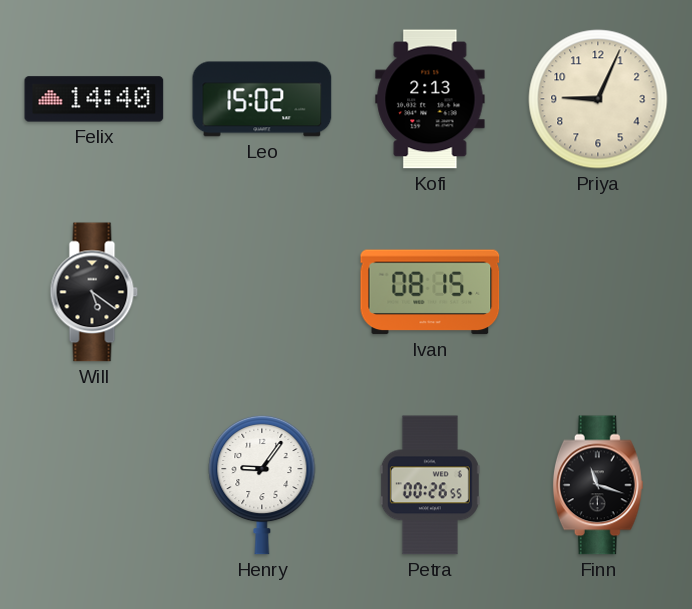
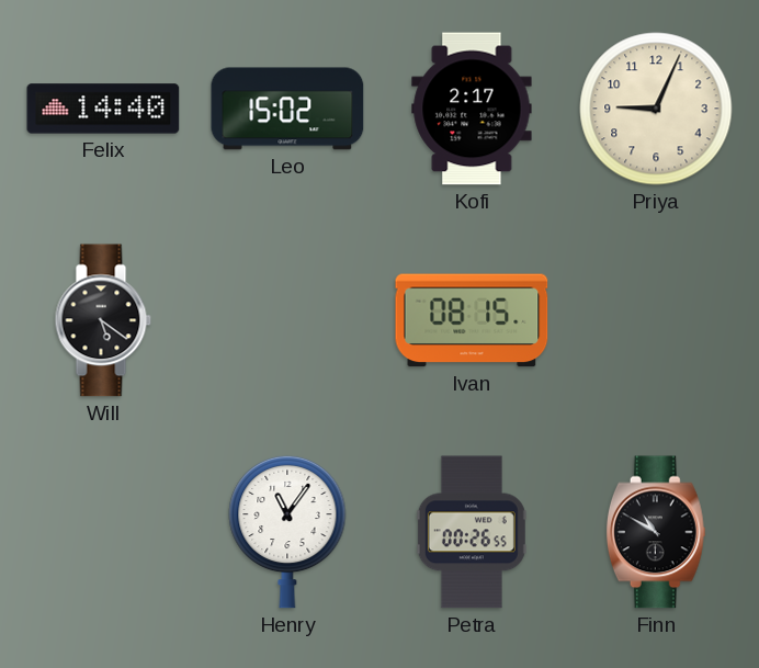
Kofi: 2:13 -> 2:17
Henry: 9:06 -> 11:06
Finn: 11:18 -> 10:50
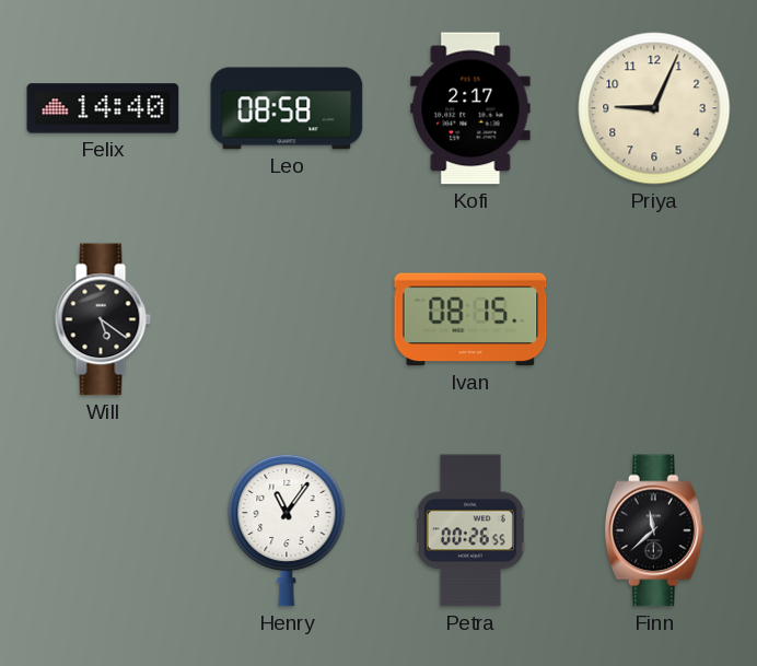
Leo: 15:02 -> 08:58
Finn: 10:50 -> 11:38
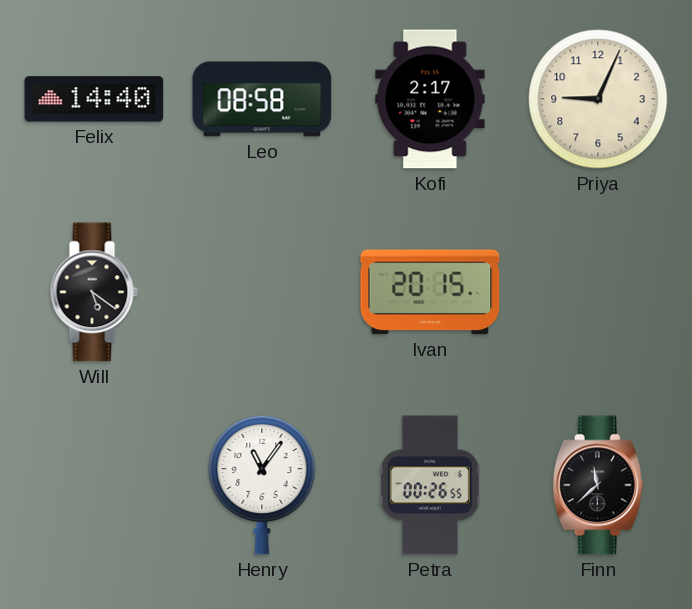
Ivan: 08:15 -> 20:15
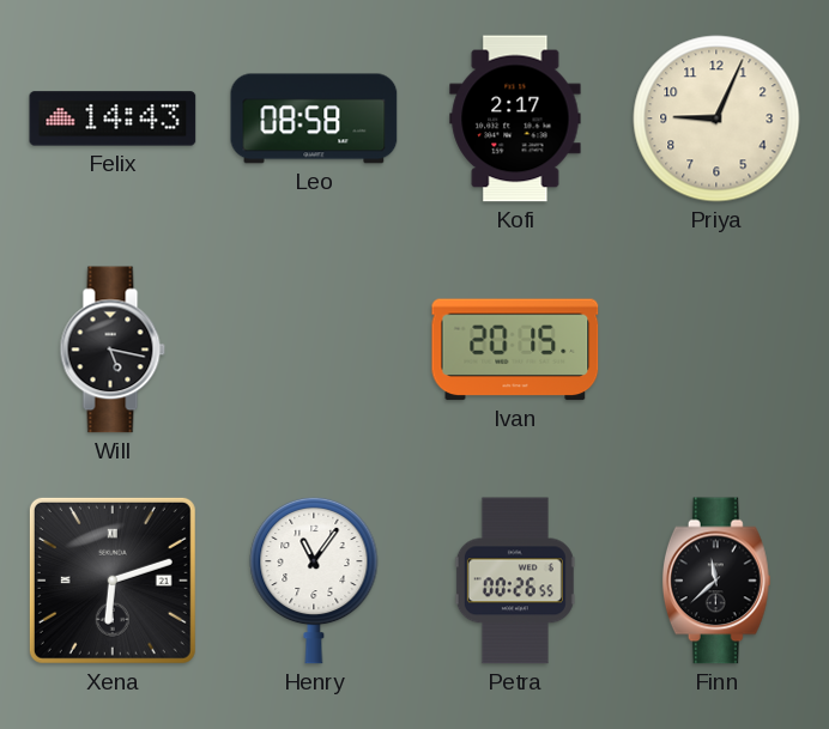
Felix: 14:40 -> 14:43
Will: 5:21 -> 5:17
Xena: none -> 6:12
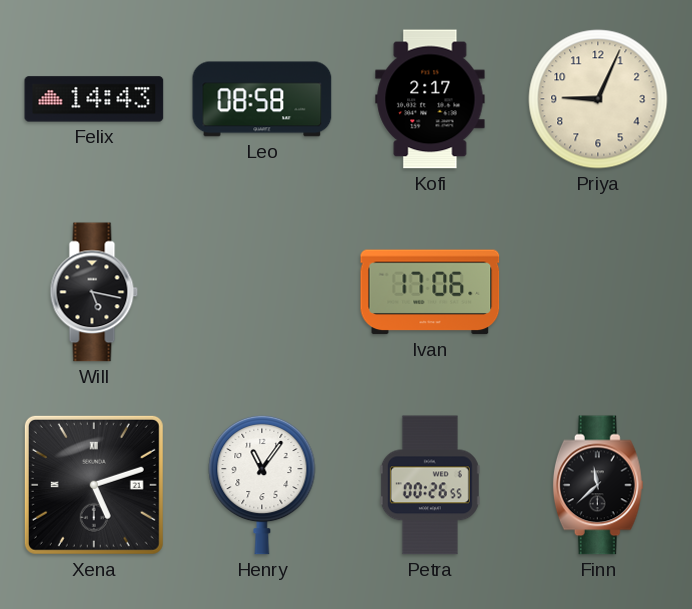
Ivan: 20:15 -> 17:06
Xena: 6:12 -> 5:12
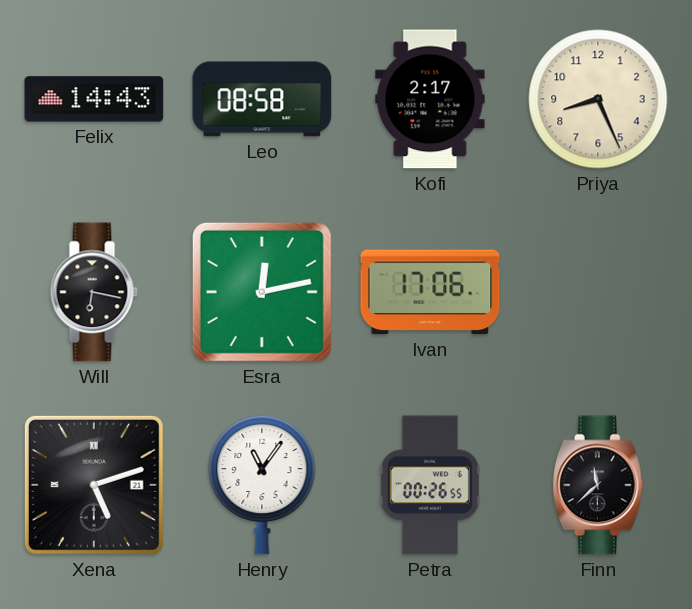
Priya: 9:04 -> 8:26
Will: 5:17 -> 6:17
Esra: none -> 12:13
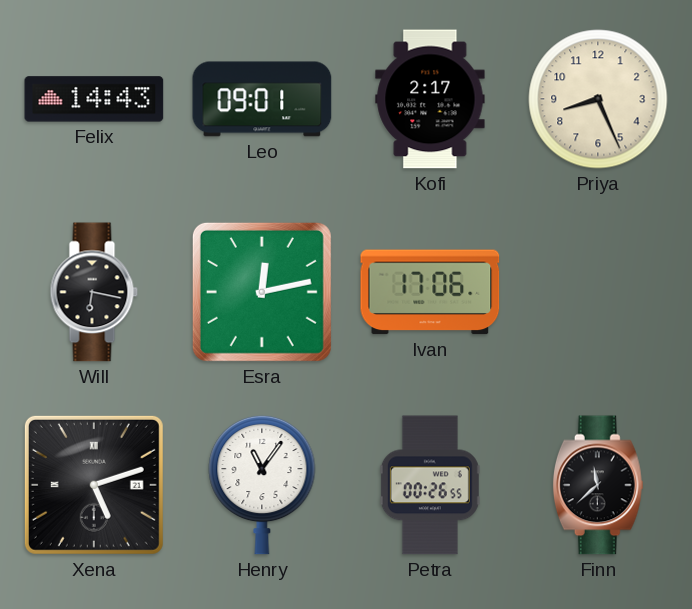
Leo: 08:58 -> 09:01
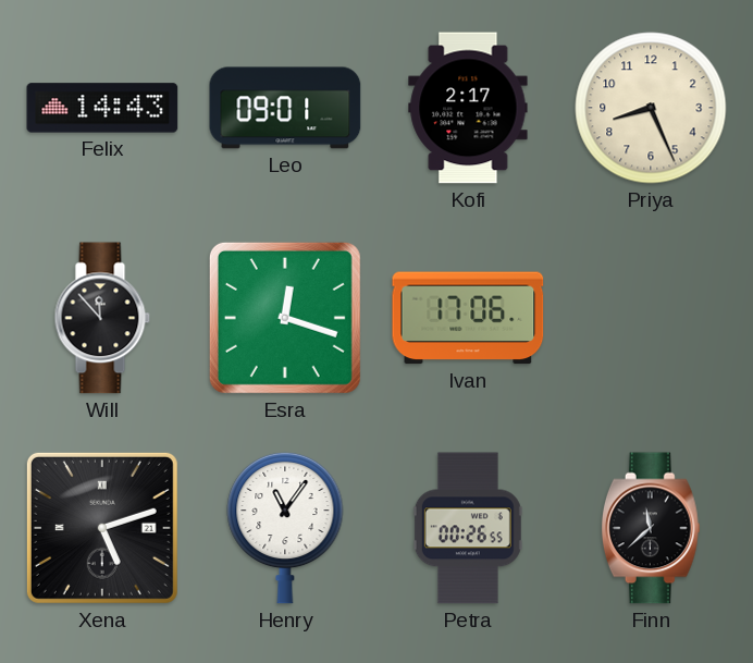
Will: 6:17 -> 11:53
Esra: 12:13 -> 12:18
